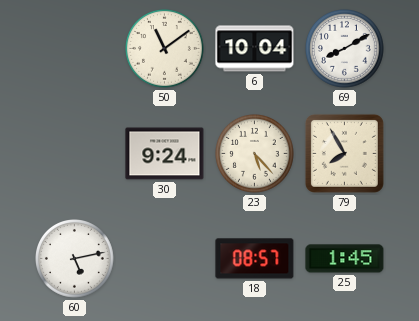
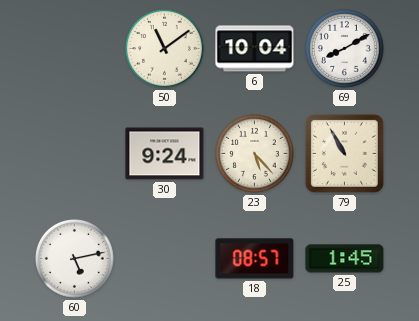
79: 7:55 -> 10:55
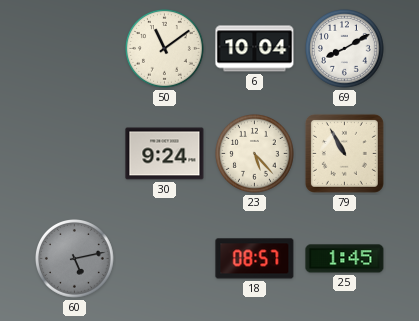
60 dial: white -> grey
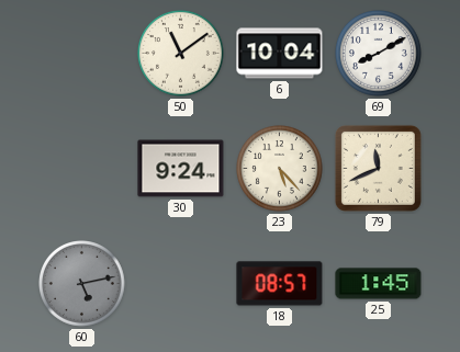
79: 10:55 -> 11:41
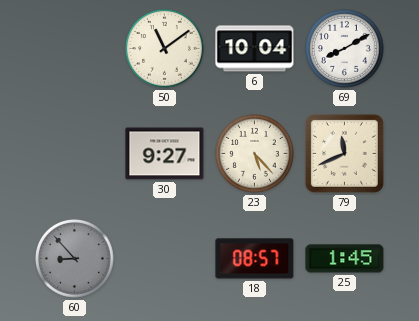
30: 9:24 -> 9:27
60: 5:13 -> 8:53
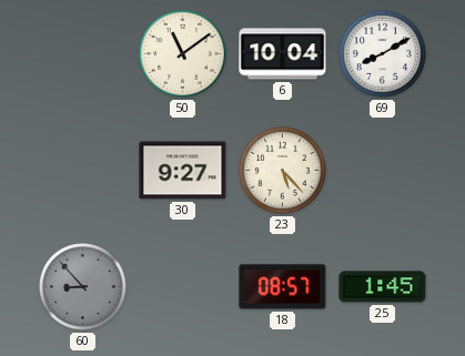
79: 11:41 -> none
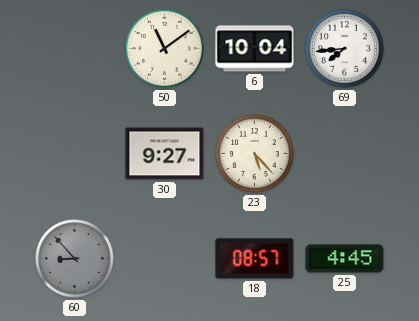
69: 8:10 -> 7:44
25: 1:45 -> 4:45
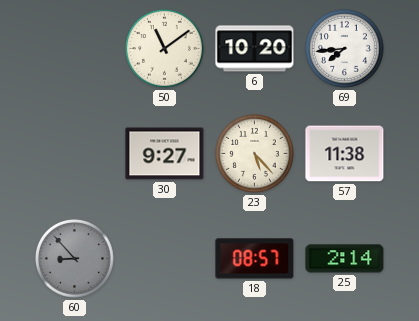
6: 10:04 -> 10:20
57: none -> 11:38
25: 4:45 -> 2:14
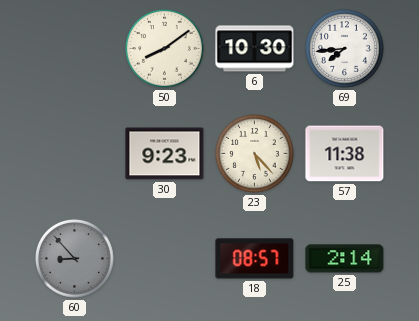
50: 11:09 -> 8:09
6: 10:20 -> 10:30
30: 9:27 -> 9:23
